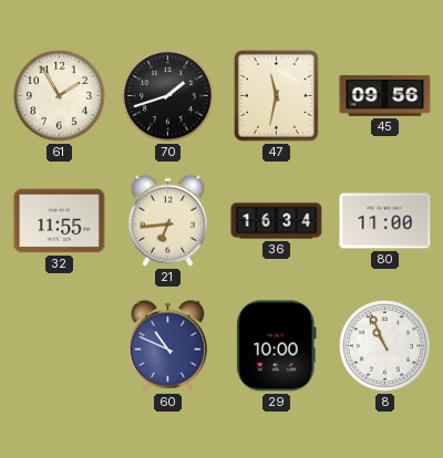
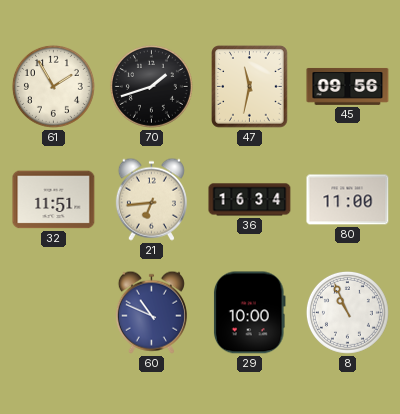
32: 11:55 -> 11:51
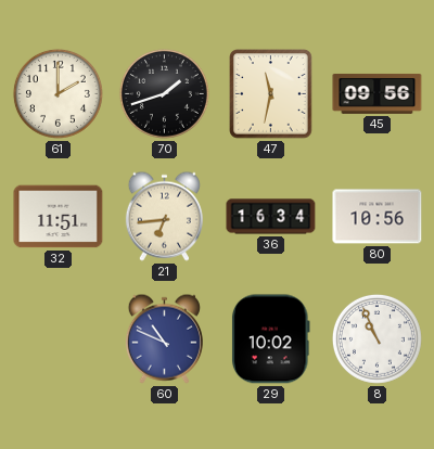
61: 1:55 -> 2:00
80: 11:00 -> 10:56
29: 10:00 -> 10:02
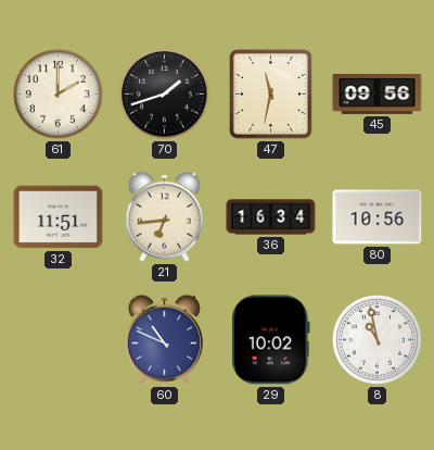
8: 10:56 -> 10:58
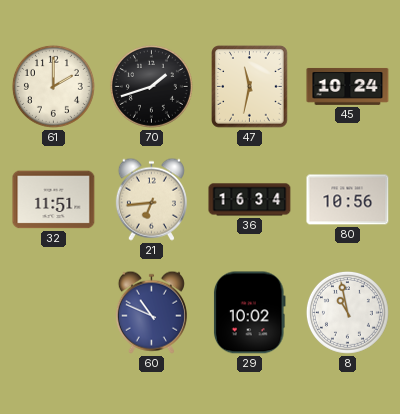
45: 09:56 -> 10:24
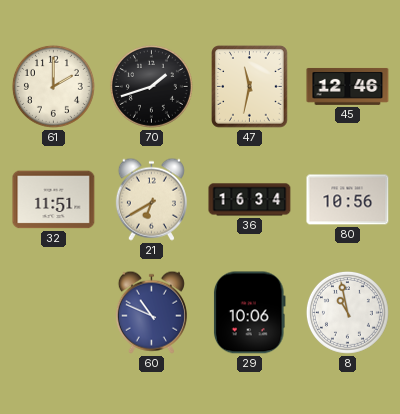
45: 10:24 -> 12:46
21: 6:44 -> 6:40
29: 10:02 -> 10:06
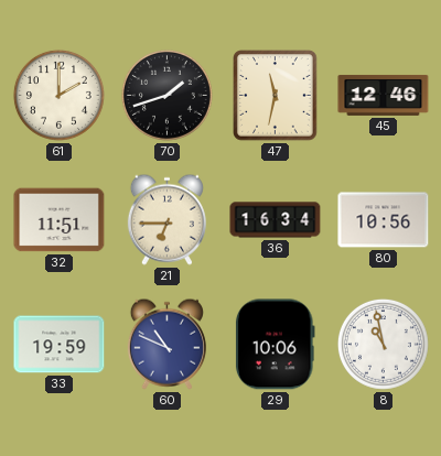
21: 6:40 -> 6:45
33: none -> 19:59
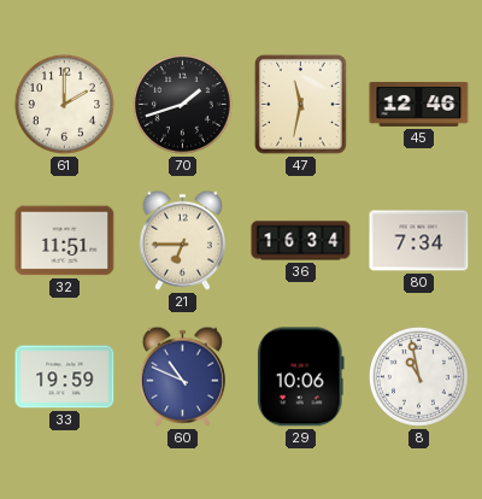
80: 10:56 -> 7:34
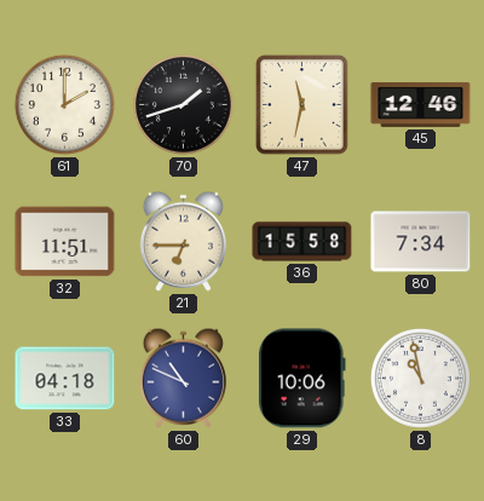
36: 16:34 -> 15:58
33: 19:59 -> 04:18
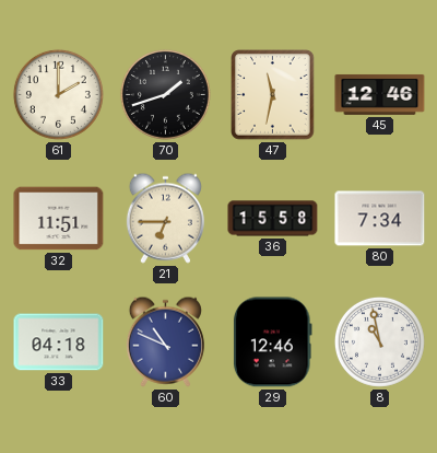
29: 10:06 -> 12:46
